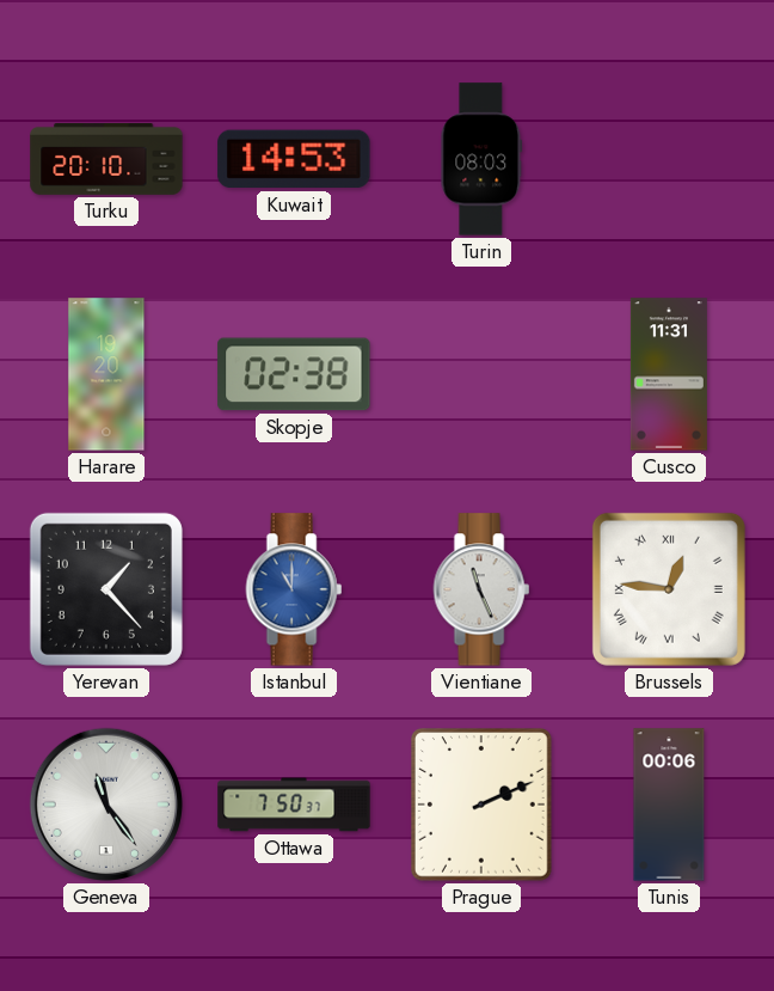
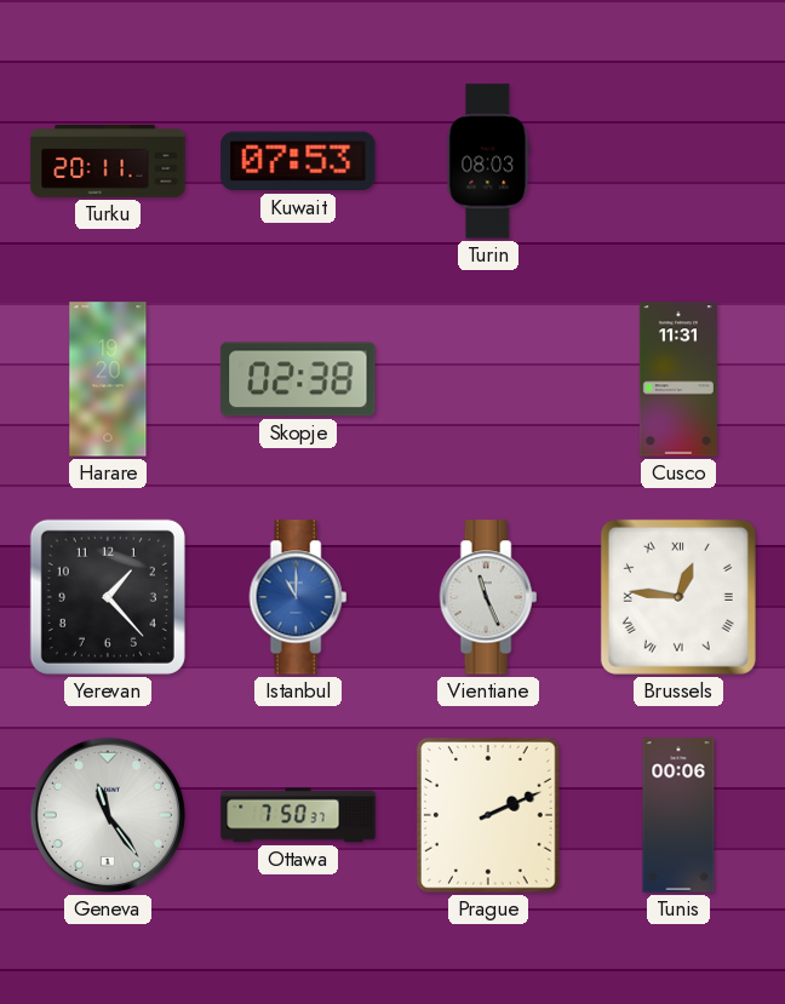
Turku: 20:10 -> 20:11
Kuwait: 14:53 -> 07:53
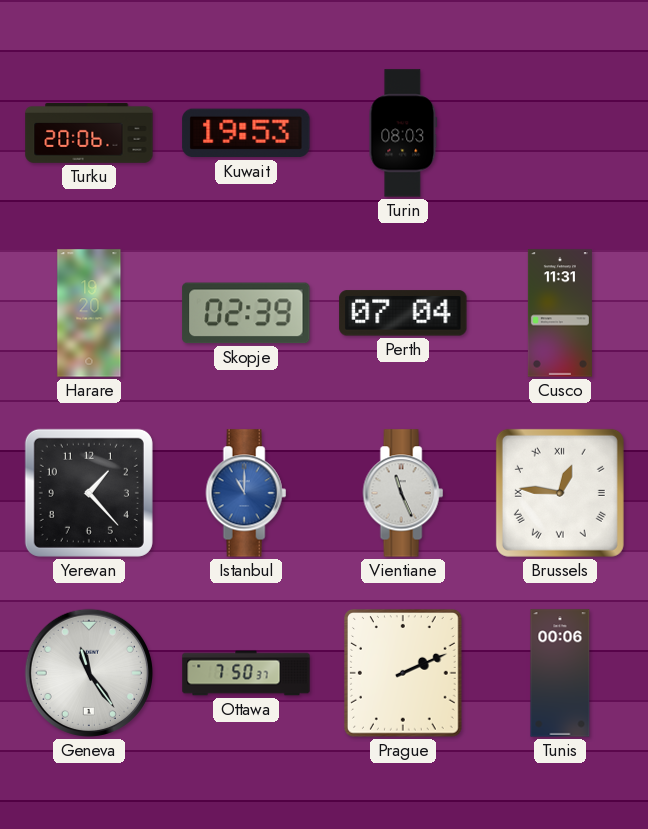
Turku: 20:11 -> 20:06
Kuwait: 07:53 -> 19:53
Skopje: 02:38 -> 02:39
Perth: none -> 07:04
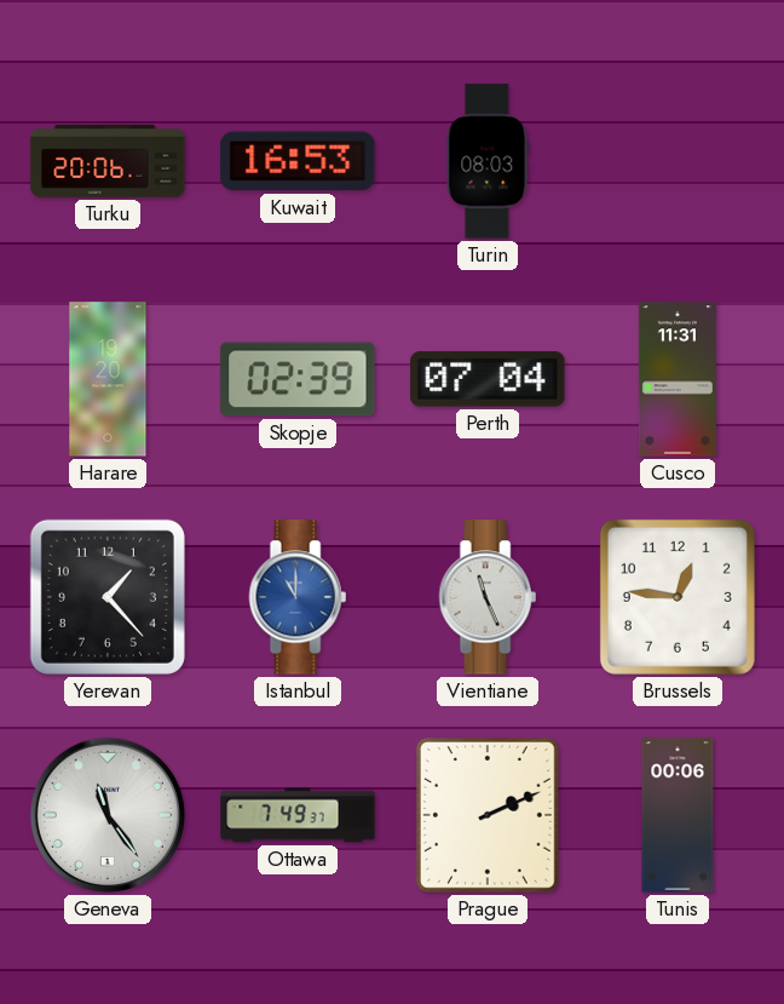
Kuwait: 19:53 -> 16:53
Brussels numerals: Roman -> Arabic
Ottawa: 7:50 -> 7:49
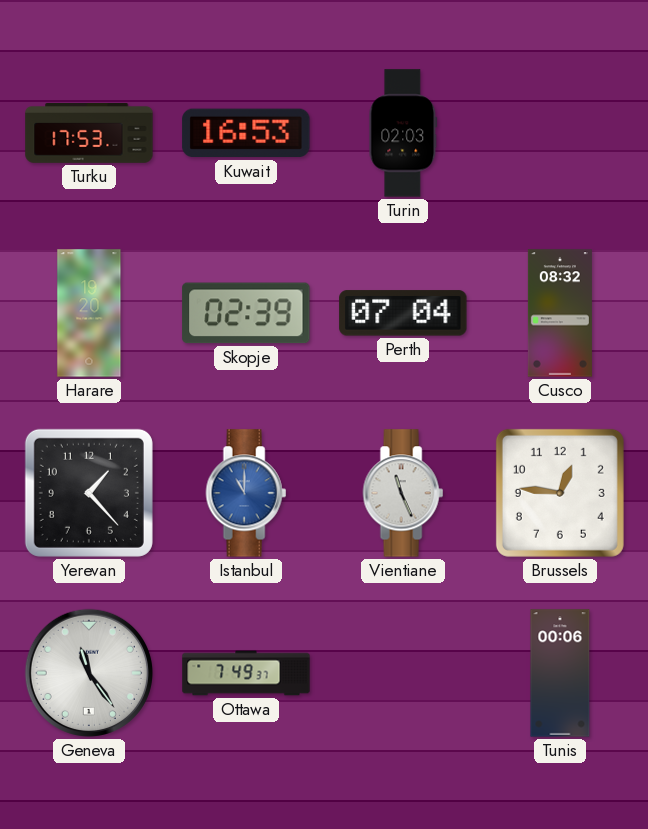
Turku: 20:06 -> 17:53
Turin: 08:03 -> 02:03
Cusco: 11:31 -> 08:32
Prague: 2:11 -> none
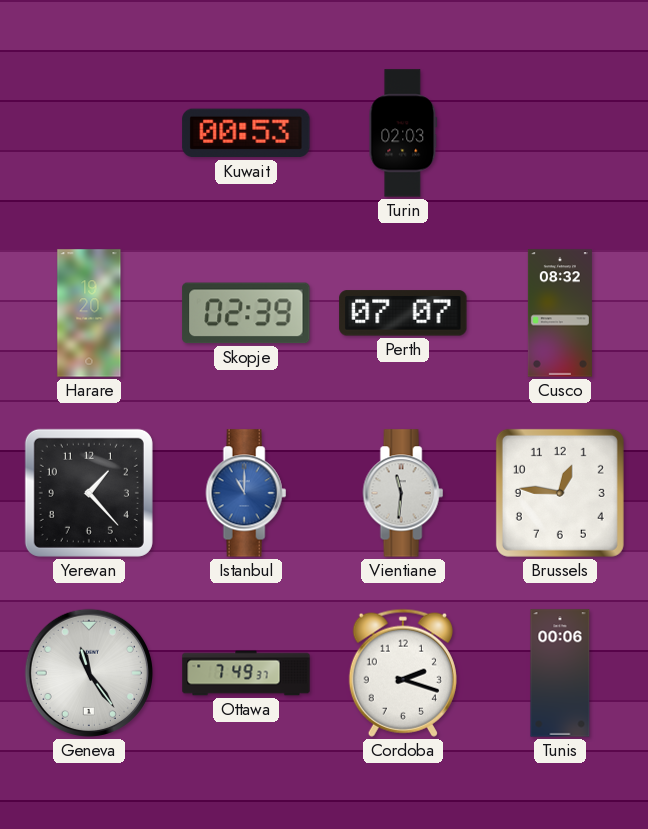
Turku: 17:53 -> none
Kuwait: 16:53 -> 00:53
Perth: 07:04 -> 07:07
Vientiane: 11:26 -> 11:31
Cordoba: none -> 2:18
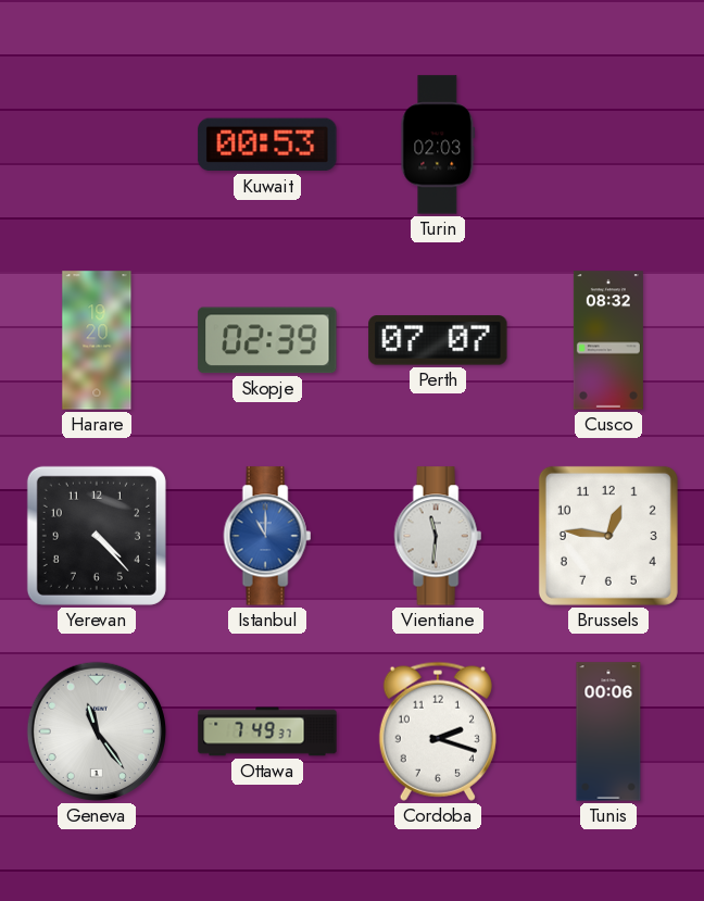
Yerevan: 1:23 -> 4:23
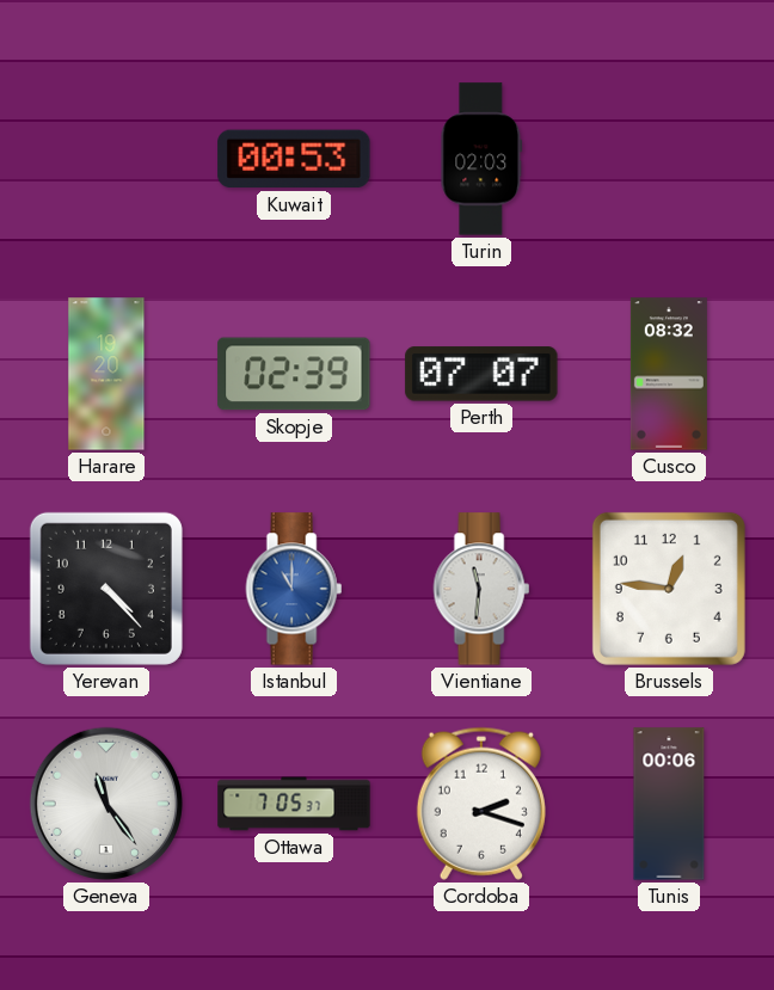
Ottawa: 7:49 -> 7:05
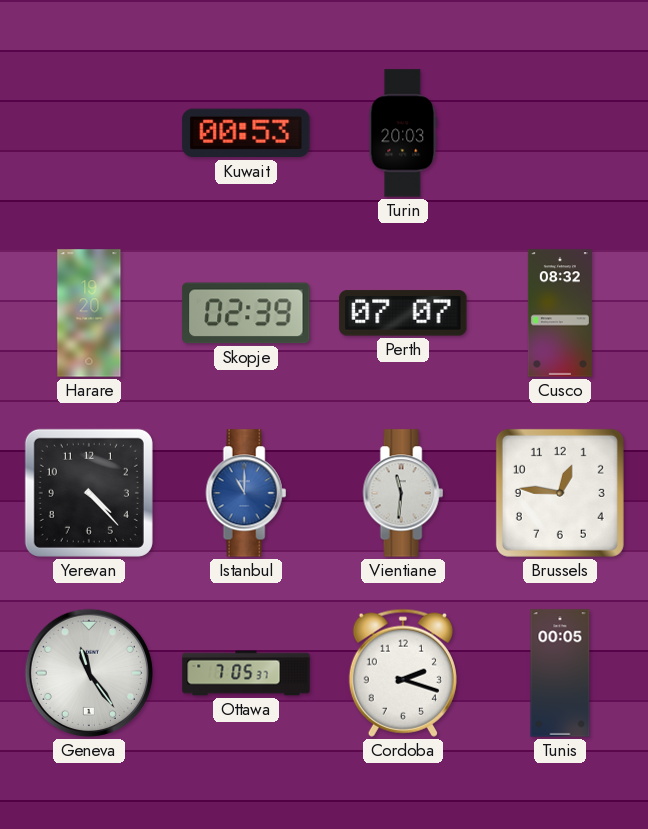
Turin: 02:03 -> 20:03
Tunis: 00:06 -> 00:05
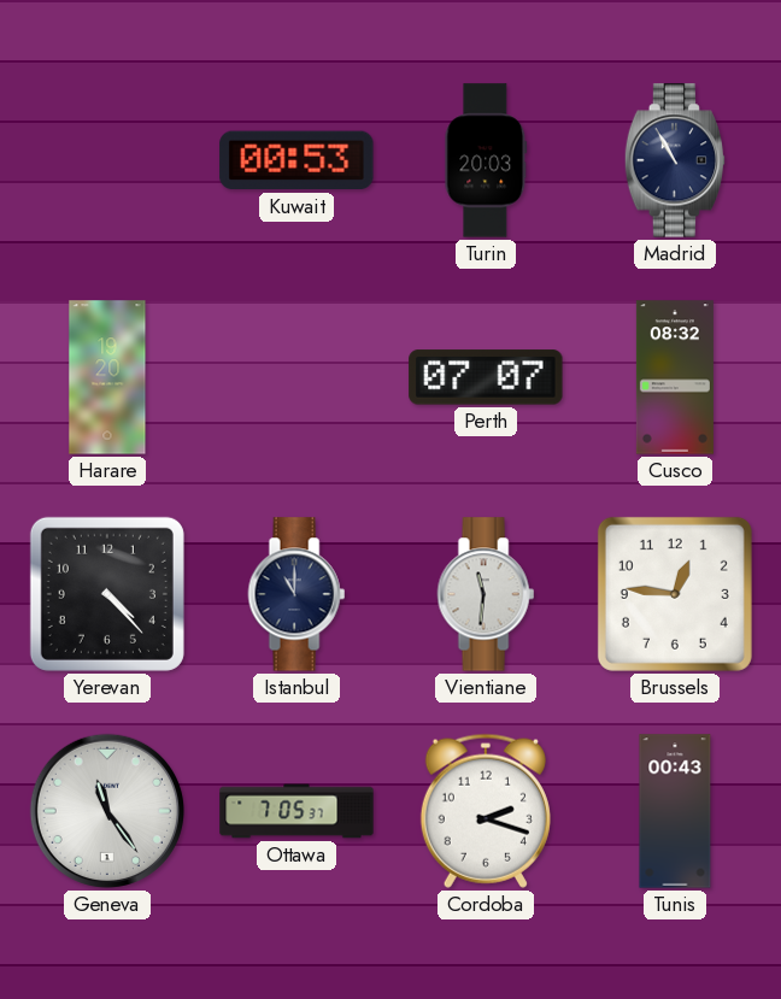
Madrid: none -> 10:55
Skopje: 02:39 -> none
Istanbul dial: blue -> navy
Tunis: 00:05 -> 00:43
